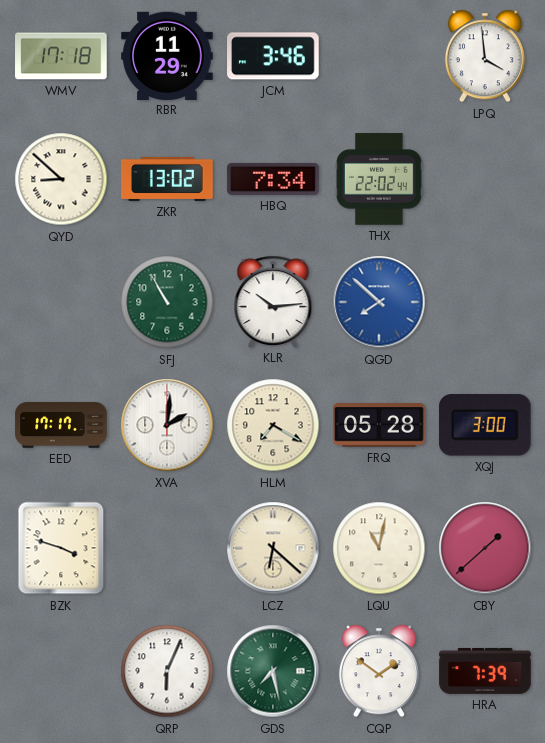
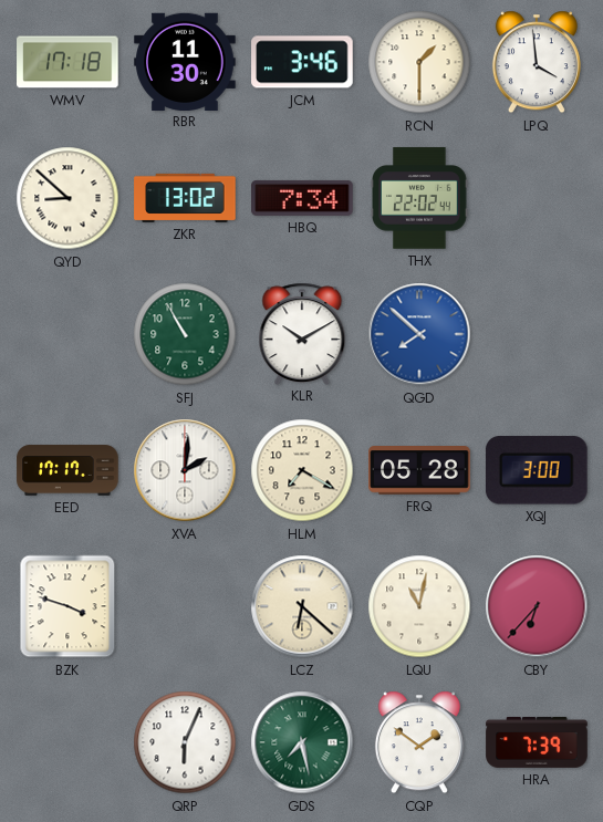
RBR: 11:29 -> 11:30
RCN: none -> 1:30
KLR: 10:14 -> 10:10
CBY: 1:38 -> 6:37
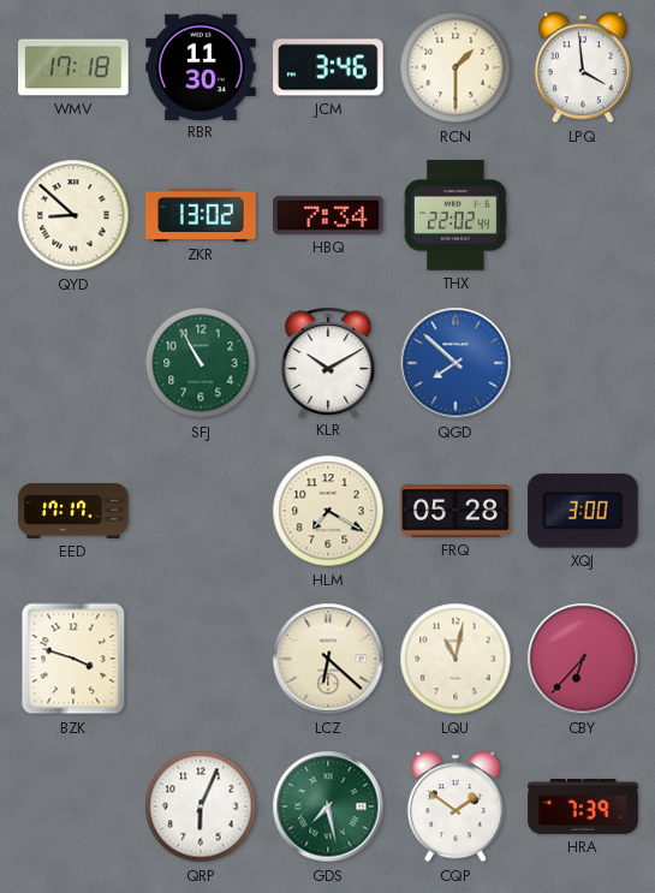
XVA: 2:01 -> none
